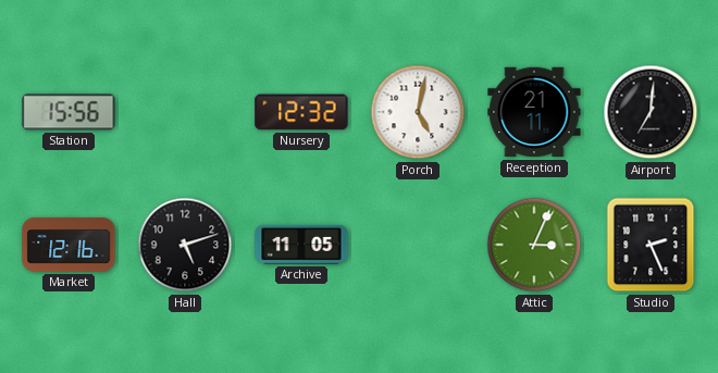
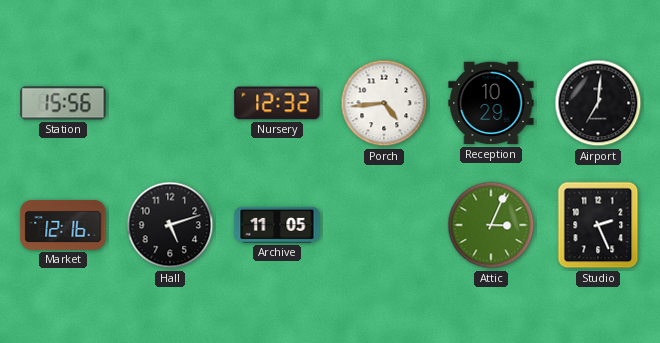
Porch: 5:02 -> 4:44
Reception: 21:11 -> 10:29
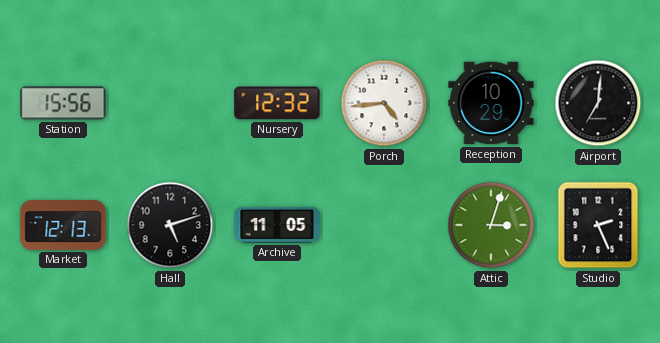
Market: 12:16 -> 12:13
Attic: 3:04 -> 3:03
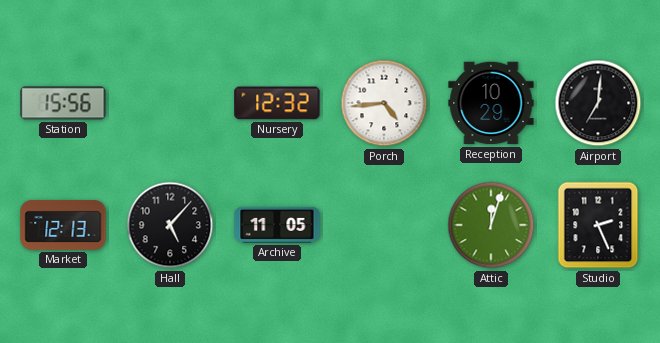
Hall: 5:12 -> 5:07
Attic: 3:03 -> 12:03
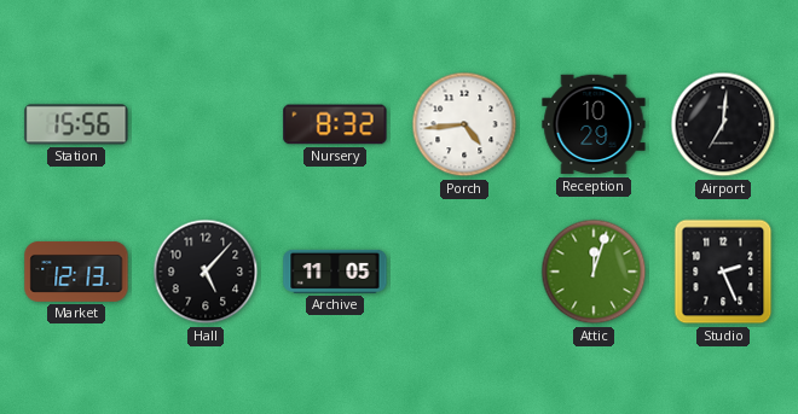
Nursery: 12:32 -> 8:32
